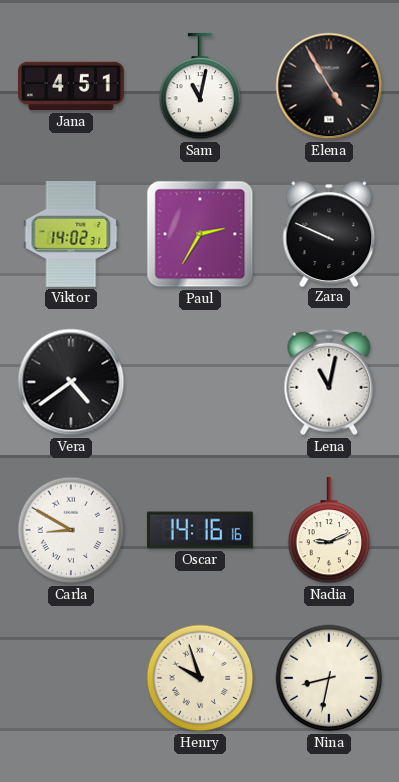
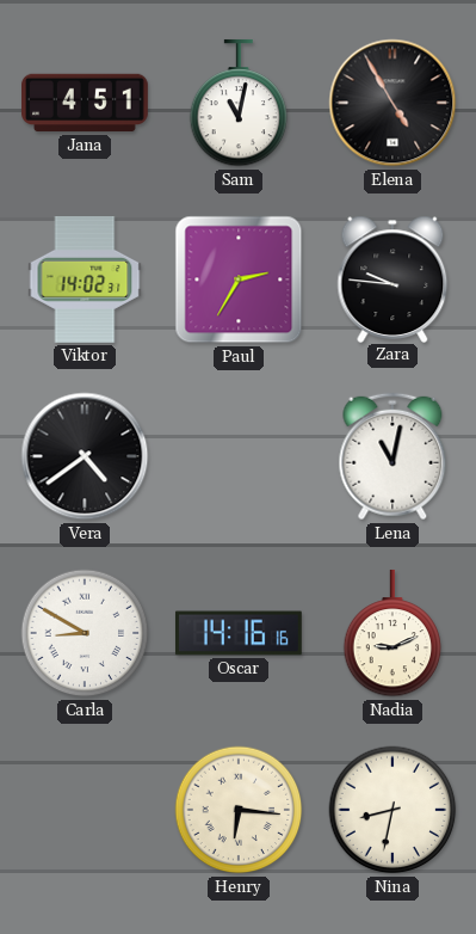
Zara: 9:49 -> 9:46
Henry: 9:57 -> 6:16
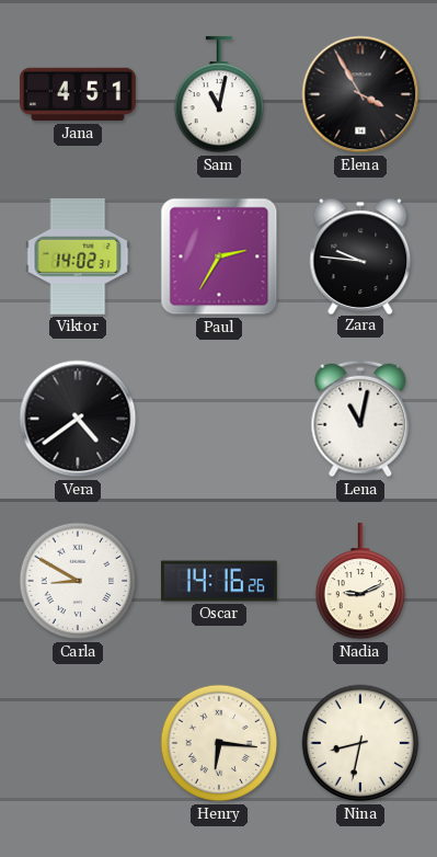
Elena: 4:55 -> 3:55
Oscar: 14:16:16 -> 14:16:26
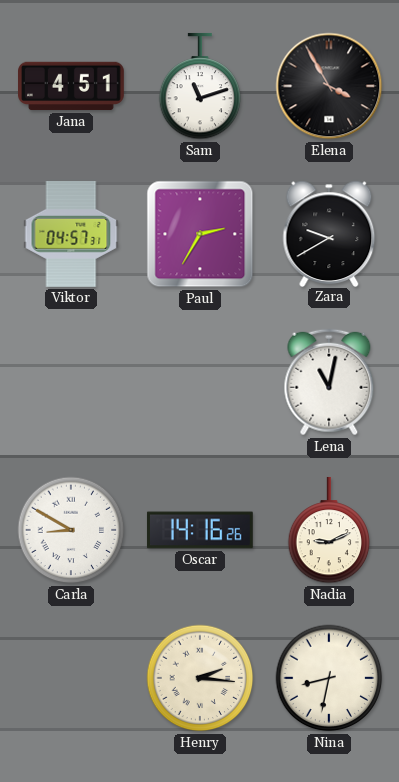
Sam: 11:02 -> 11:12
Viktor: 14:02 -> 04:57
Zara: 9:46 -> 9:40
Vera: 4:39 -> none
Henry: 6:16 -> 2:16
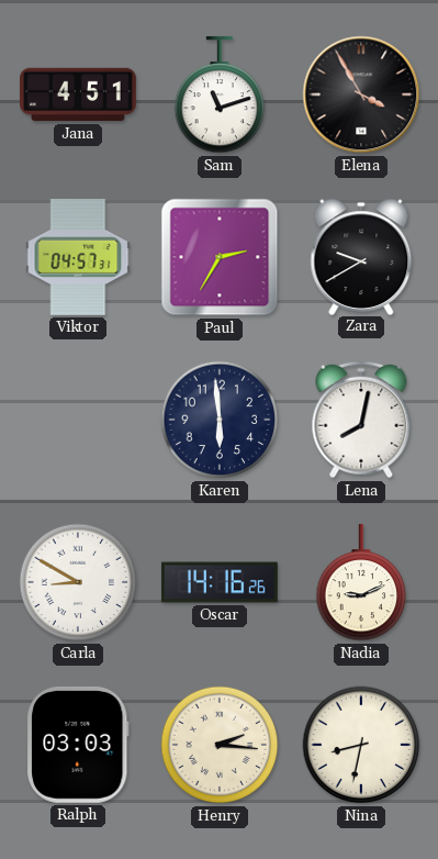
Karen: none -> 5:59
Lena: 11:02 -> 8:02
Ralph: none -> 03:03
